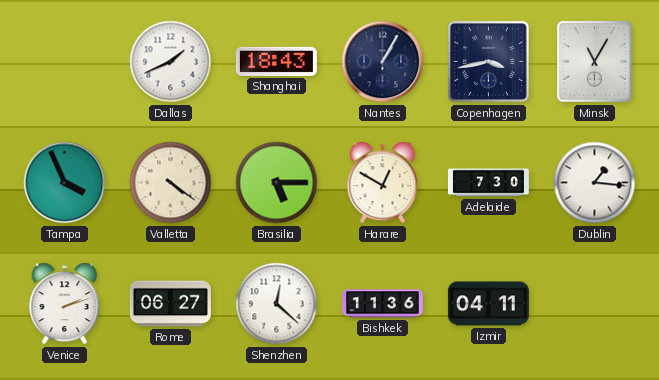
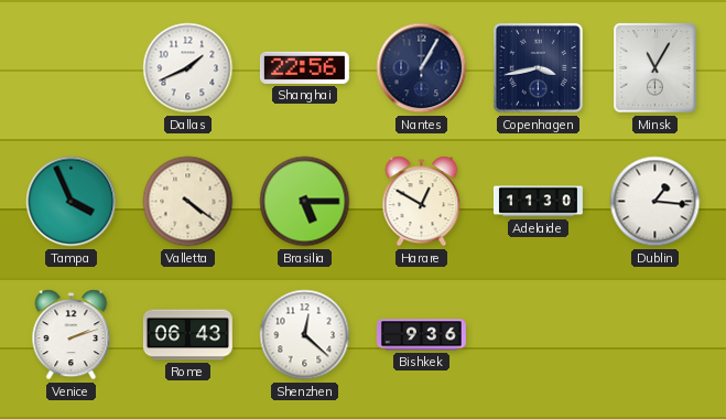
Shanghai: 18:43 -> 22:56
Adelaide: 7:30 -> 11:30
Rome: 06:27 -> 06:43
Bishkek: 11:36 -> 9:36
Izmir: 04:11 -> none
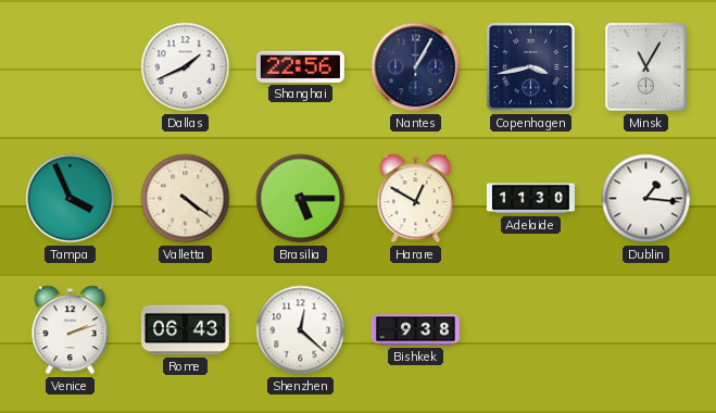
Bishkek: 9:36 -> 9:38
